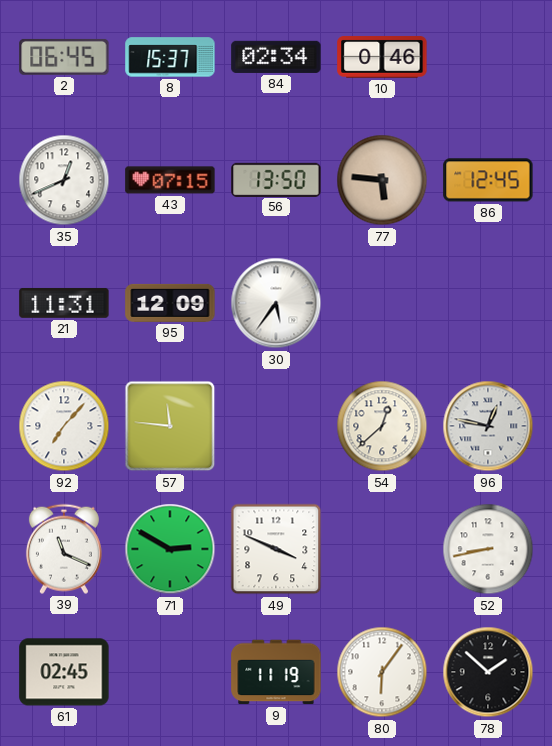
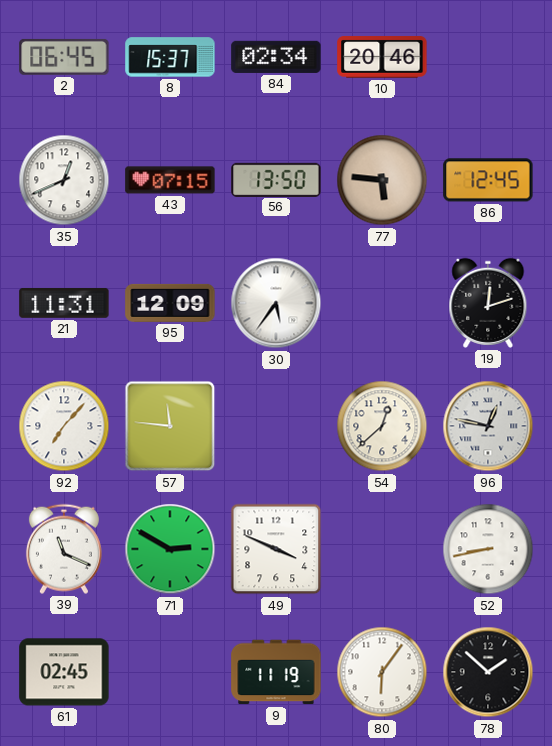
10: 0:46 -> 20:46
19: none -> 12:12
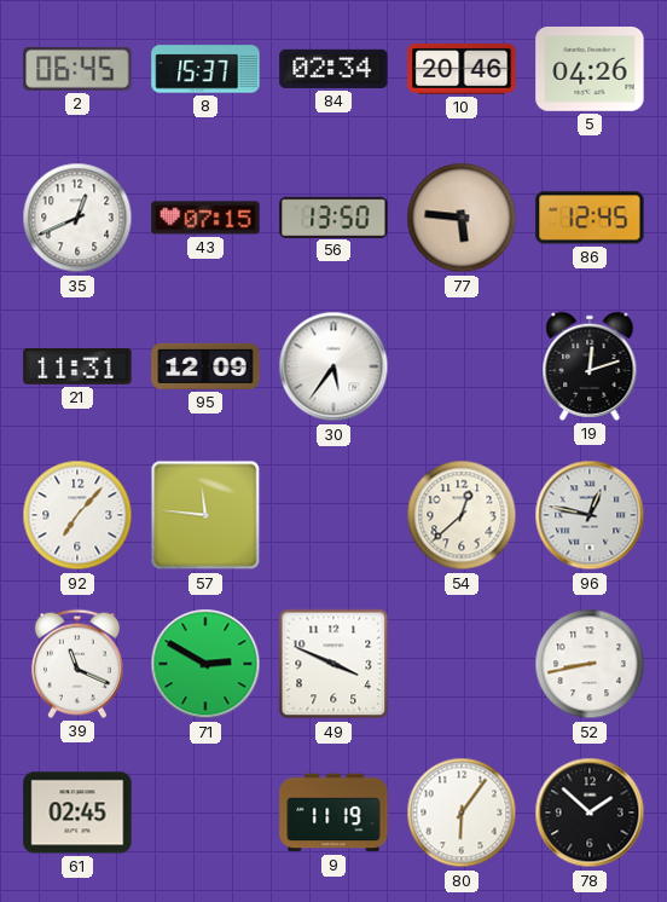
5: none -> 04:26
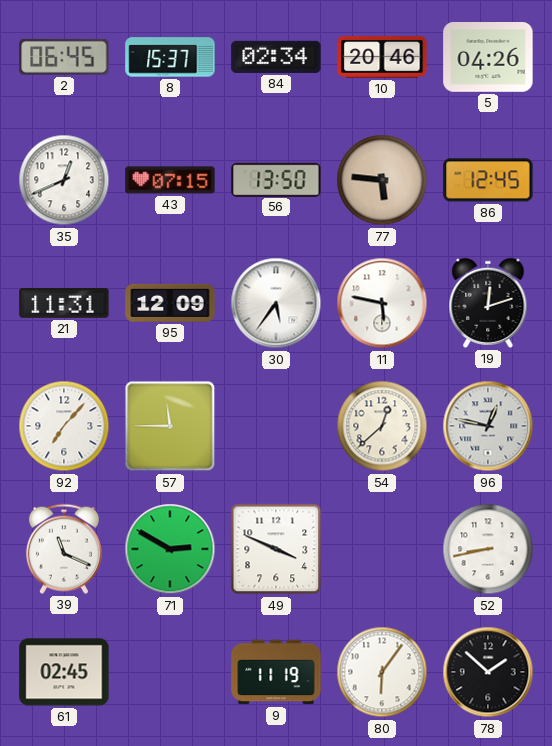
11: none -> 5:47
57: 11:46 -> 11:45
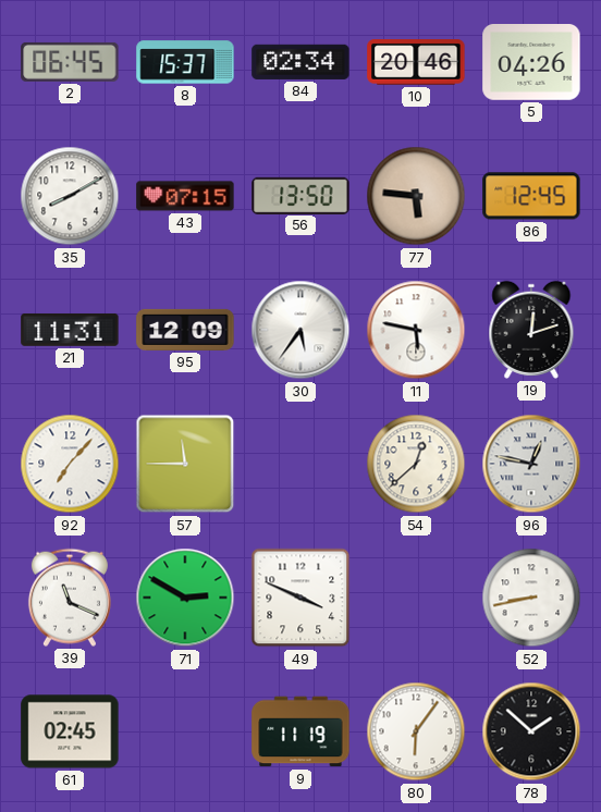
35: 12:41 -> 8:10
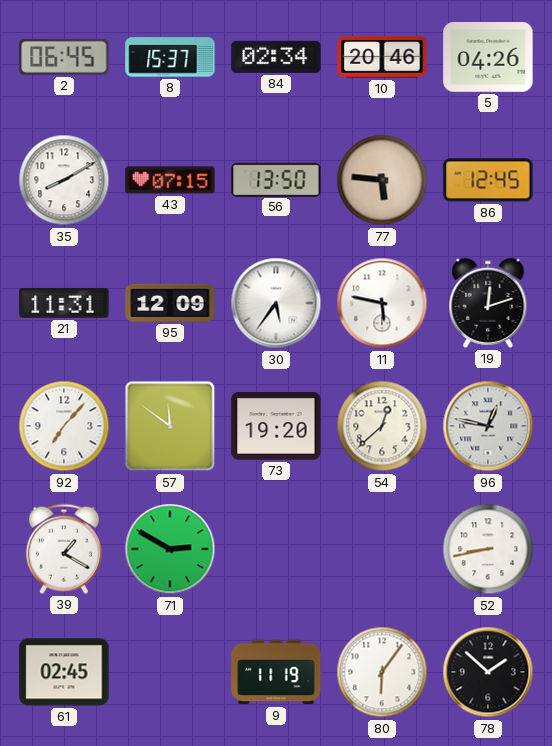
57: 11:45 -> 11:51
73: none -> 19:20
39: 11:19 -> 1:20
49: 3:49 -> none
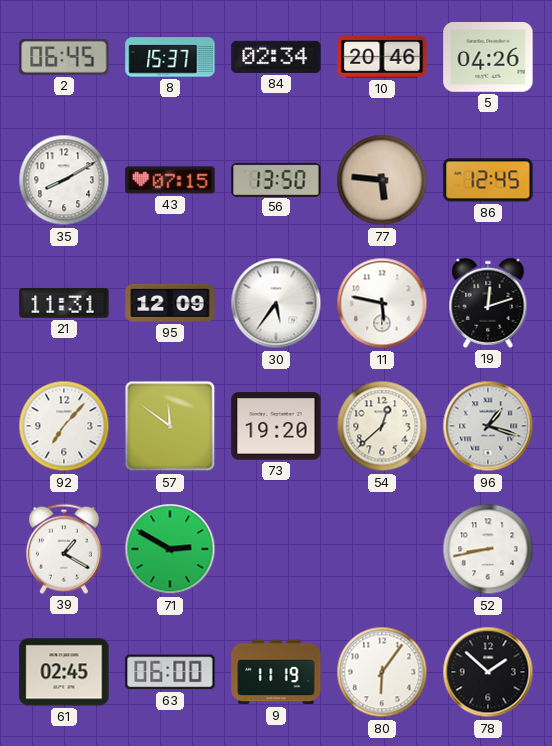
96: 12:47 -> 1:18
63: none -> 06:00
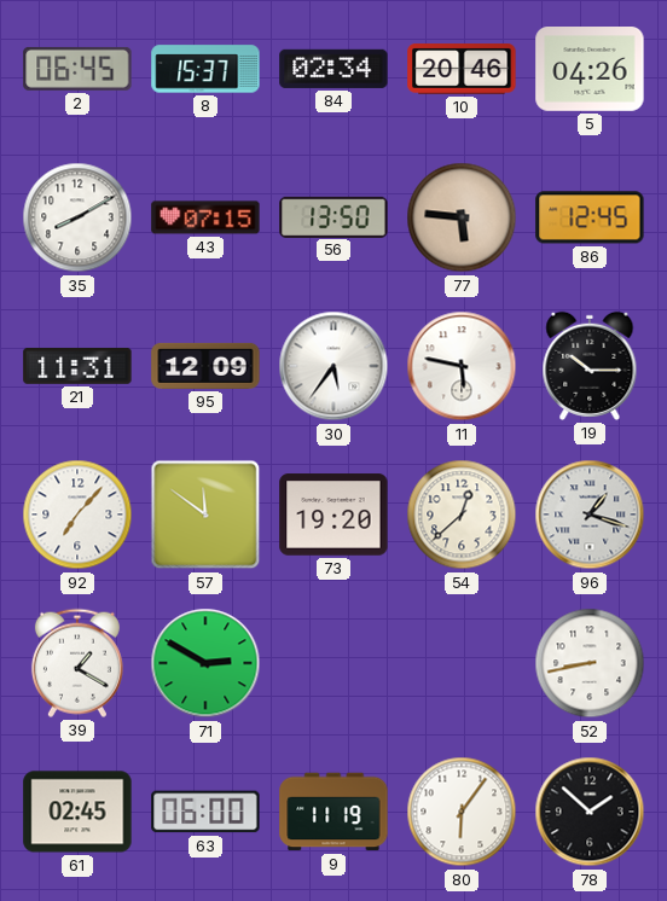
19: 12:12 -> 10:15
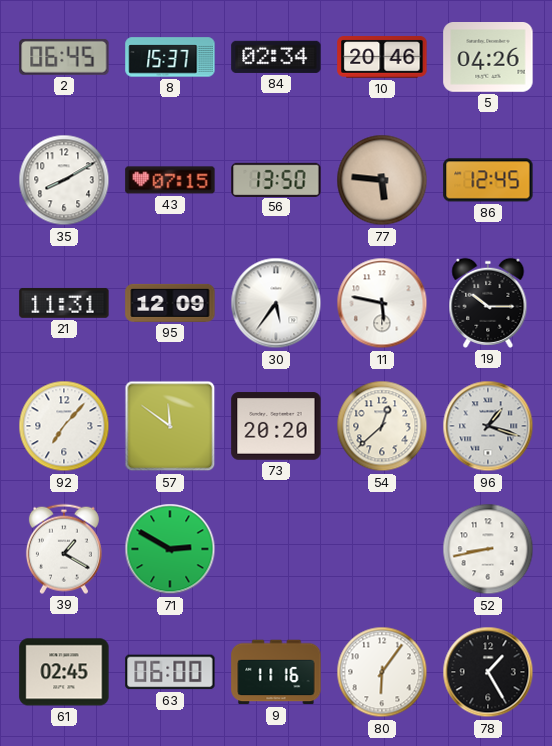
73: 19:20 -> 20:20
9: 11:19 -> 11:16
78: 1:52 -> 1:25
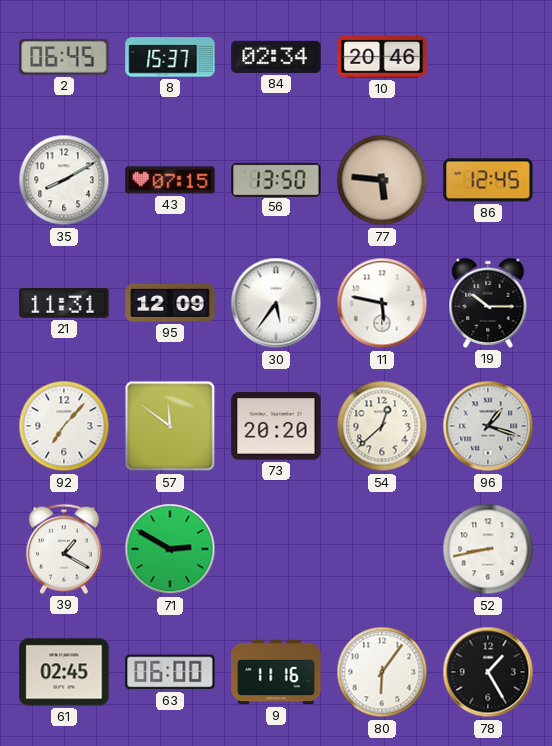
5: 04:26 -> none
